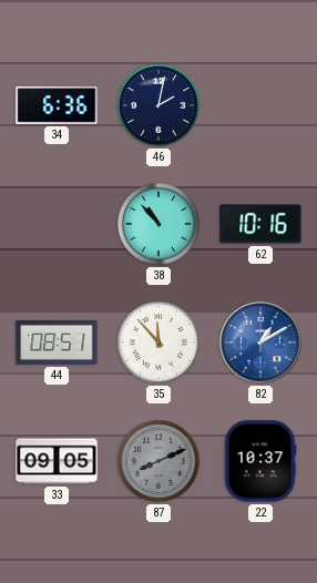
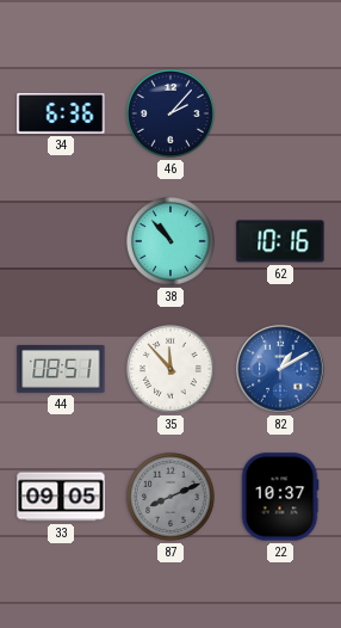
46: 2:02 -> 2:07
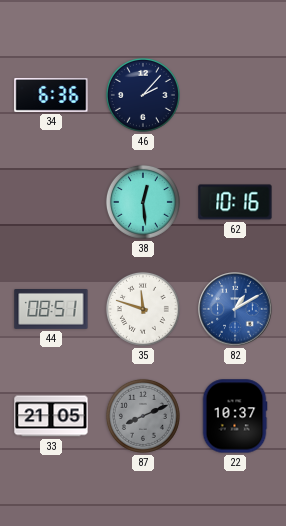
38: 10:53 -> 12:29
35: 11:53 -> 11:48
33: 09:05 -> 21:05
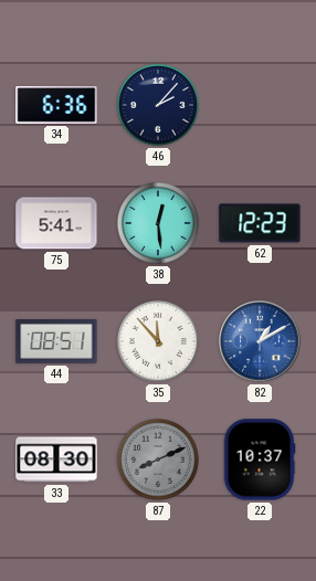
75: none -> 5:41
62: 10:16 -> 12:23
35: 11:48 -> 11:53
33: 21:05 -> 08:30
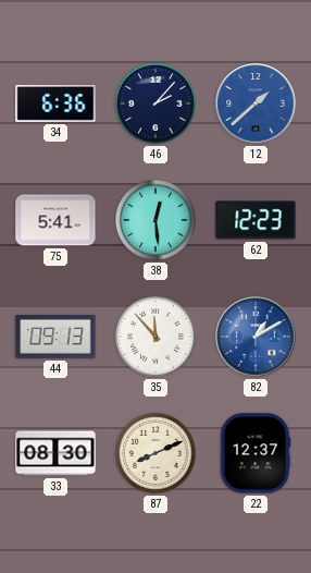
12: none -> 1:38
44: 08:51 -> 09:13
87 dial: grey -> cream
22: 10:37 -> 12:37
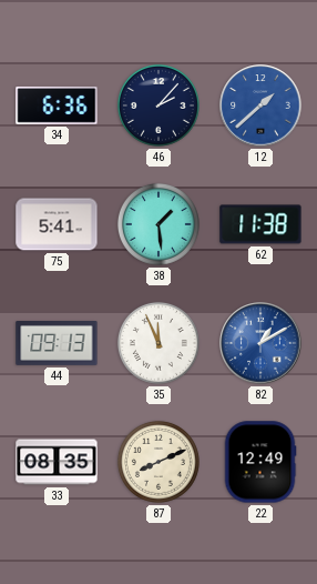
38: 12:29 -> 1:29
62: 12:23 -> 11:38
35: 11:53 -> 11:56
33: 08:30 -> 08:35
22: 12:37 -> 12:49
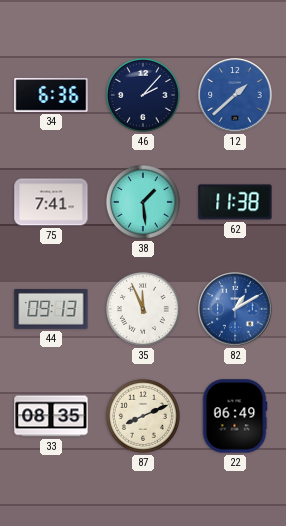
75: 5:41 -> 7:41
22: 12:49 -> 06:49
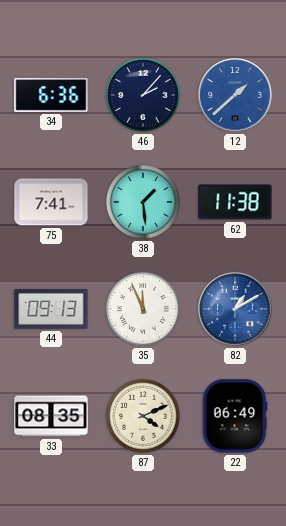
87: 8:11 -> 4:11
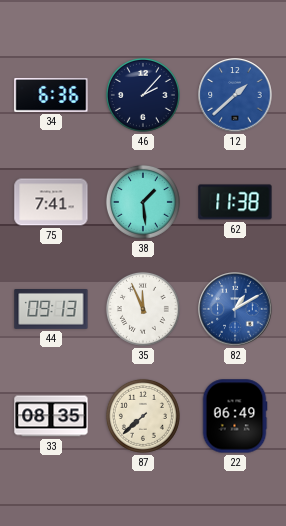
87: 4:11 -> 7:38
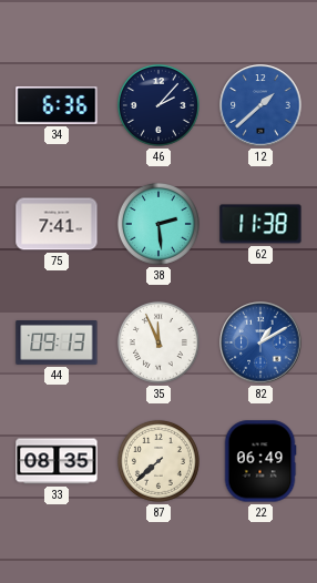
38: 1:29 -> 2:29
